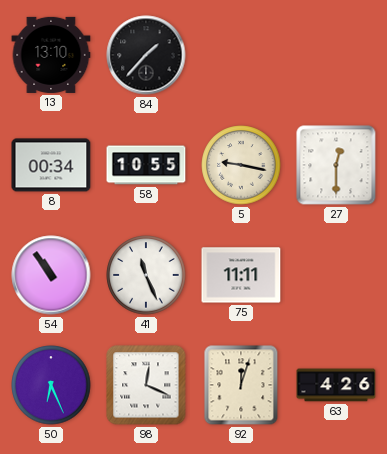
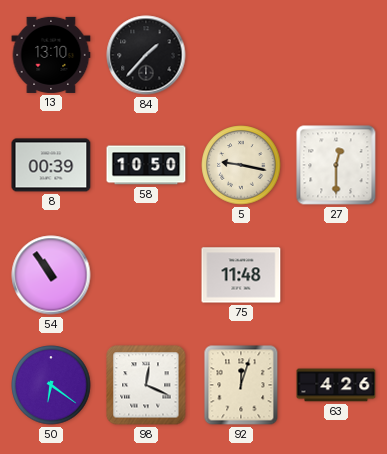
8: 00:34 -> 00:39
58: 10:55 -> 10:50
41: 11:26 -> none
75: 11:11 -> 11:48
50: 6:26 -> 6:21
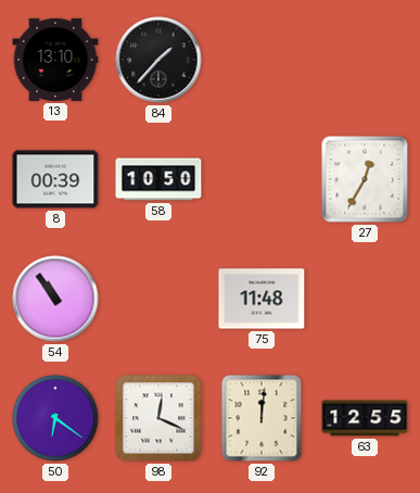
5: 9:17 -> none
27: 12:30 -> 12:35
92: 12:03 -> 12:01
63: 4:26 -> 12:55
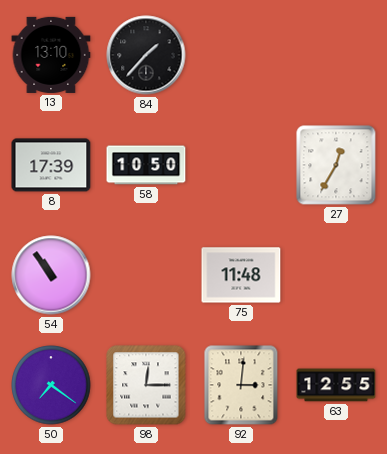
8: 00:39 -> 17:39
50: 6:21 -> 7:21
98: 12:19 -> 12:15
92: 12:01 -> 3:01
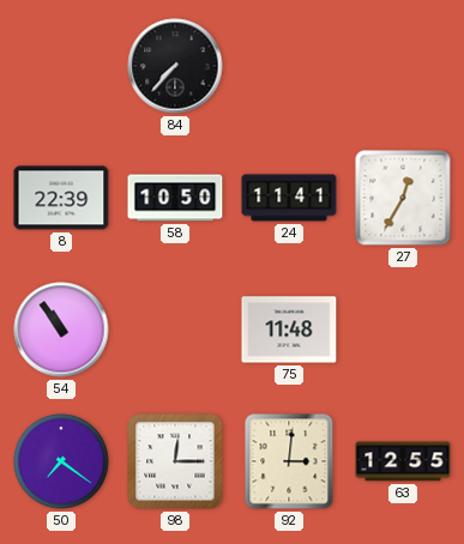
13: 13:10 -> none
84: 1:37 -> 7:37
8: 17:39 -> 22:39
24: none -> 11:41
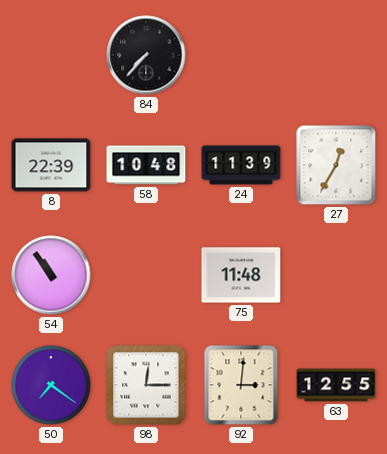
58: 10:50 -> 10:48
24: 11:41 -> 11:39
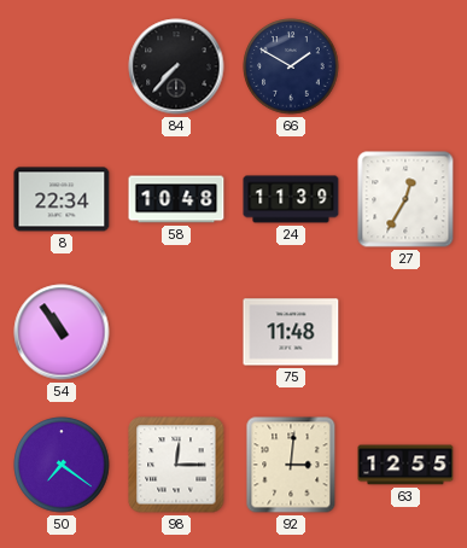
66: none -> 1:50
8: 22:39 -> 22:34
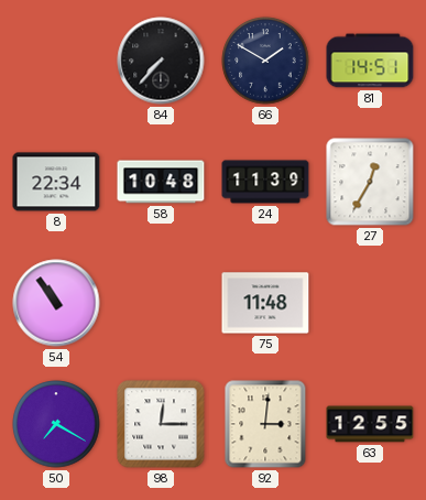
81: none -> 14:51
50: 7:21 -> 7:20
